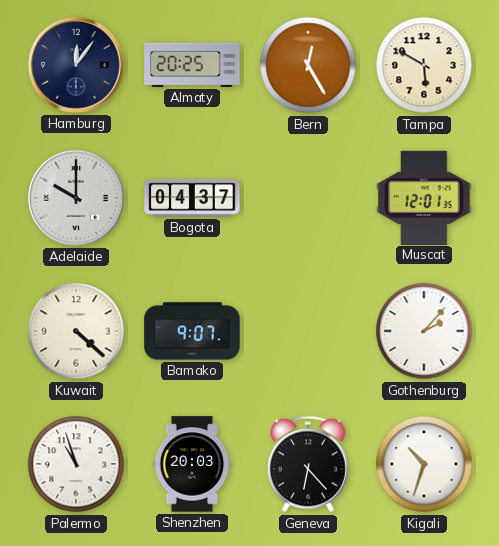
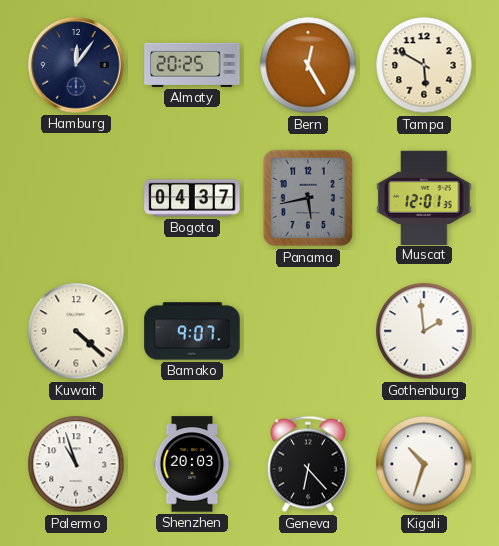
Adelaide: 10:00 -> none
Panama: none -> 5:43
Gothenburg: 2:07 -> 1:59
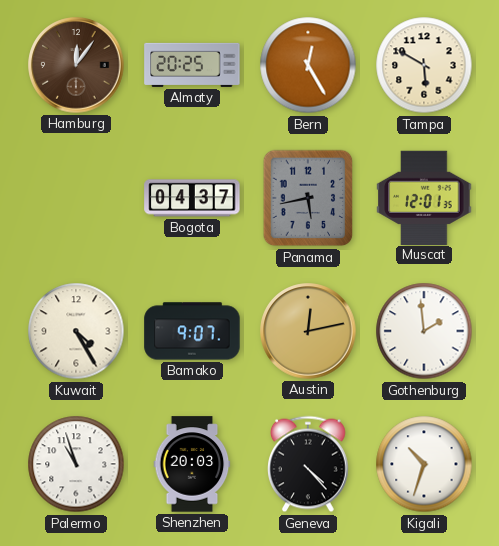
Hamburg dial: navy -> brown
Kuwait: 4:22 -> 4:25
Austin: none -> 12:13
Geneva: 6:23 -> 4:23
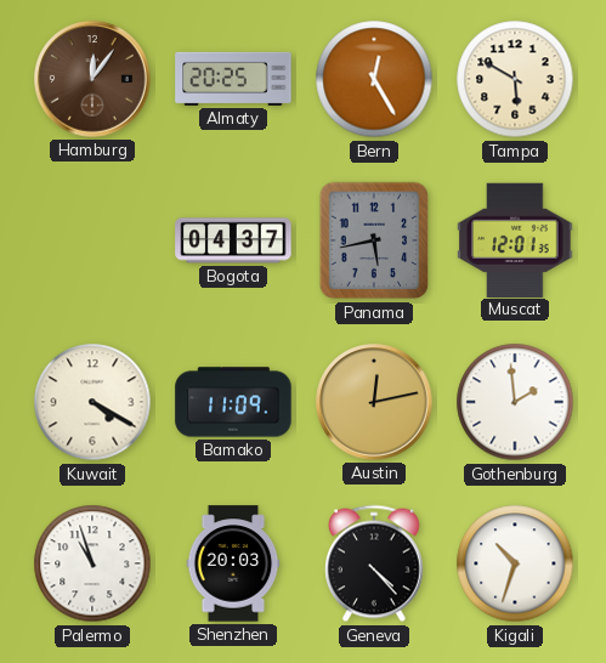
Kuwait: 4:25 -> 4:20
Bamako: 9:07 -> 11:09
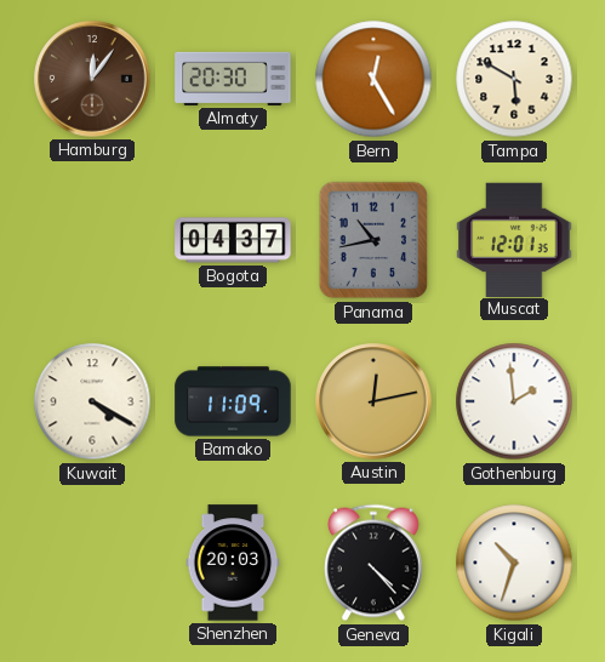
Almaty: 20:25 -> 20:30
Panama: 5:43 -> 10:43
Palermo: 10:57 -> none
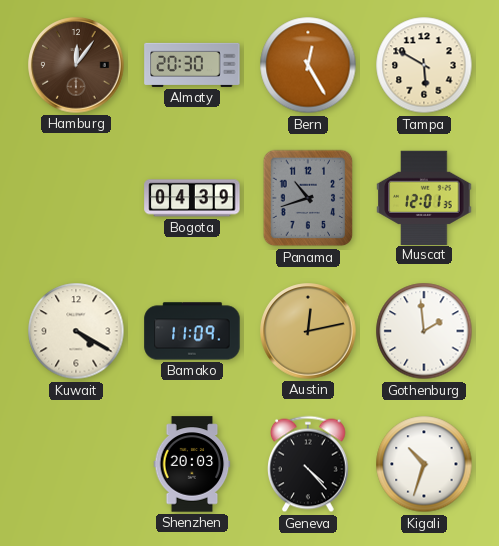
Bogota: 04:37 -> 04:39
Panama: 10:43 -> 10:42
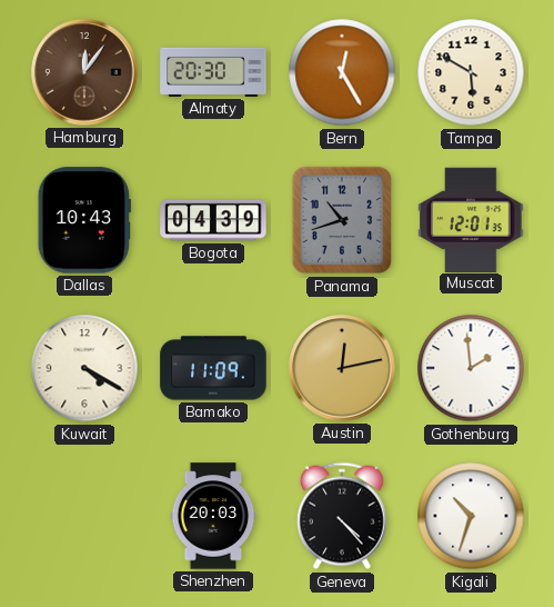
Dallas: none -> 10:43
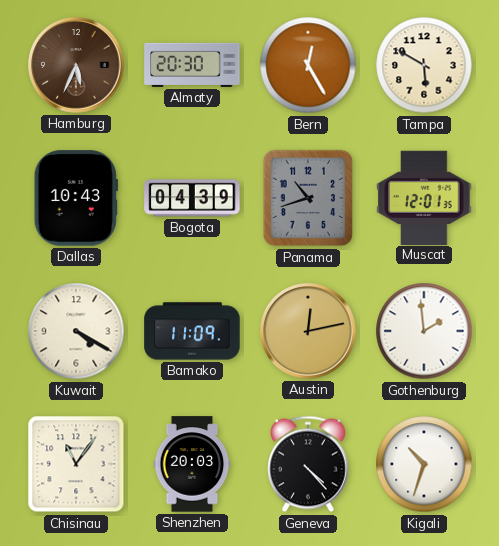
Hamburg: 12:06 -> 5:34
Chisinau: none -> 11:06
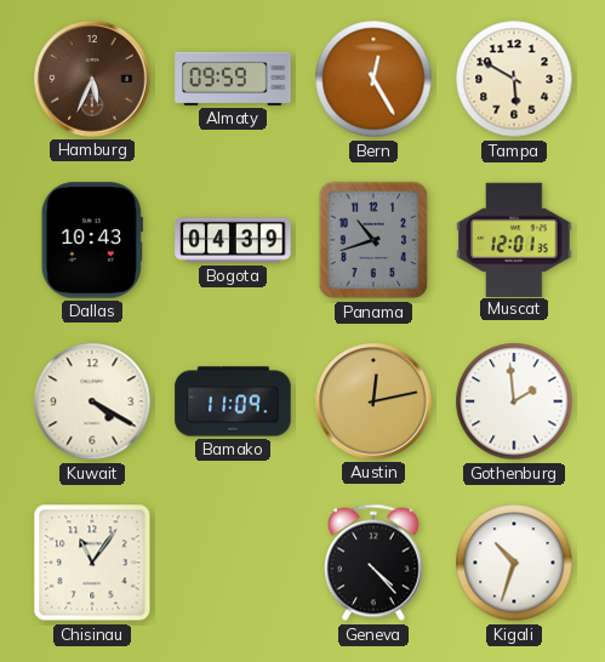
Almaty: 20:30 -> 09:59
Shenzhen: 20:03 -> none
